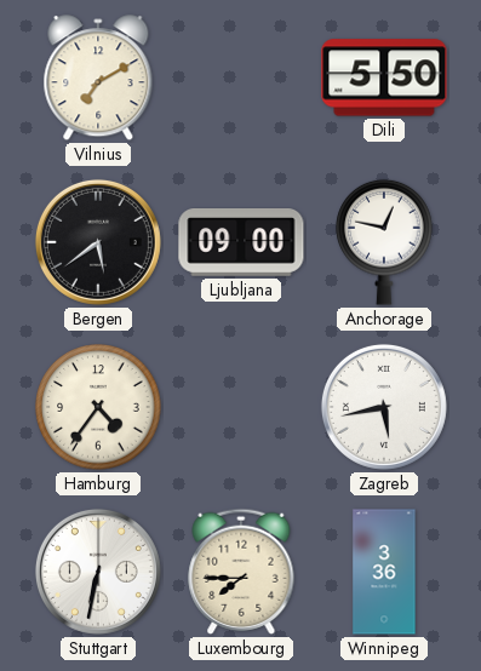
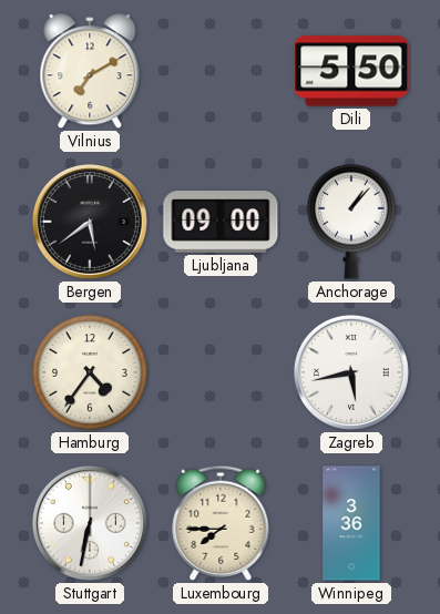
Anchorage: 12:47 -> 1:07
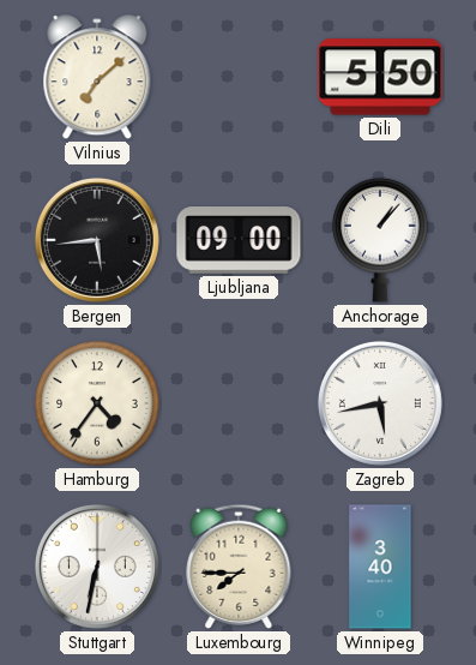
Vilnius: 7:10 -> 7:08
Bergen: 5:39 -> 5:44
Winnipeg: 3:36 -> 3:40
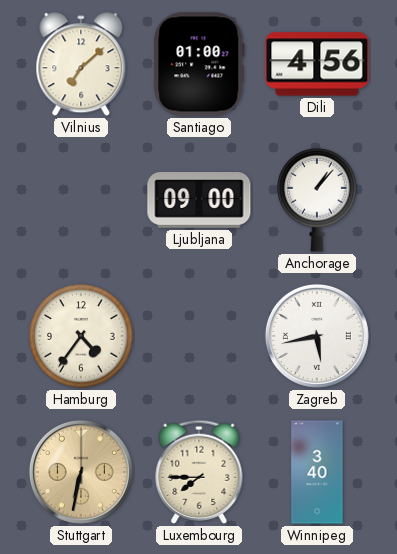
Santiago: none -> 01:00
Dili: 5:50 -> 4:56
Bergen: 5:44 -> none
Stuttgart dial: white -> champagne
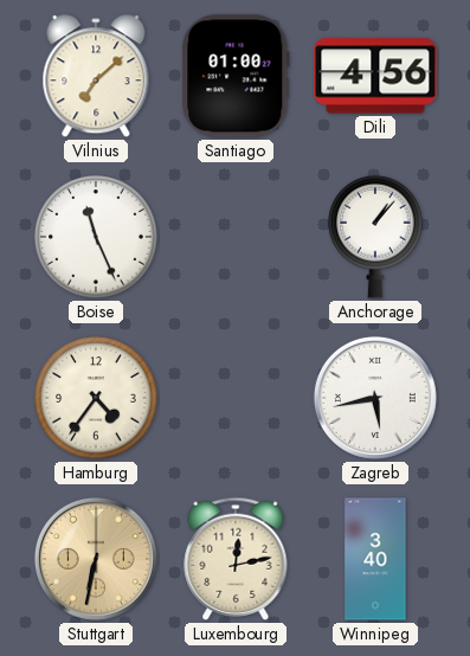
Boise: none -> 11:26
Ljubljana: 09:00 -> none
Luxembourg: 7:45 -> 12:13
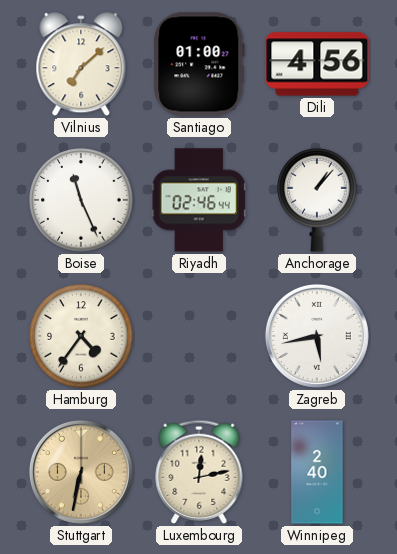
Riyadh: none -> 02:46
Winnipeg: 3:40 -> 2:40
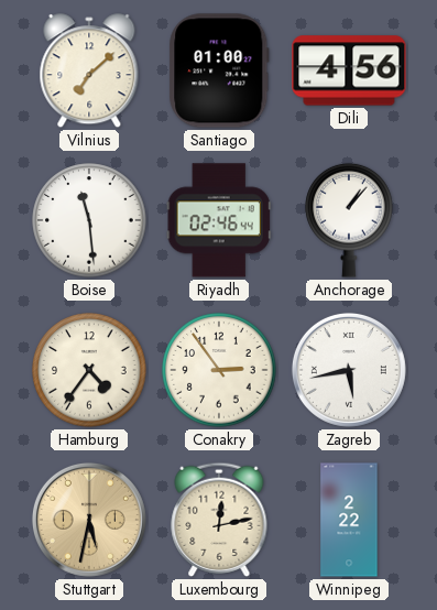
Boise: 11:26 -> 11:29
Conakry: none -> 2:54
Stuttgart: 6:32 -> 5:32
Winnipeg: 2:40 -> 2:22
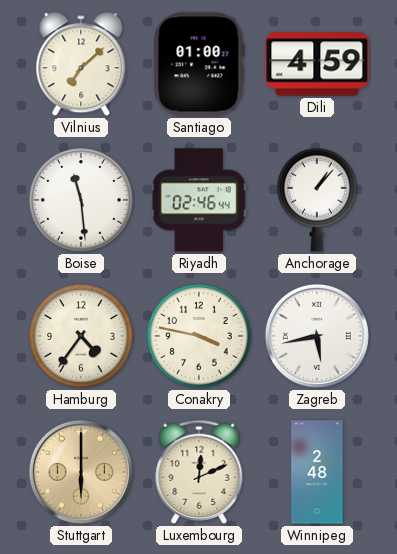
Dili: 4:56 -> 4:59
Conakry: 2:54 -> 3:47
Stuttgart: 5:32 -> 6:00
Luxembourg: 12:13 -> 12:11
Winnipeg: 2:22 -> 2:48
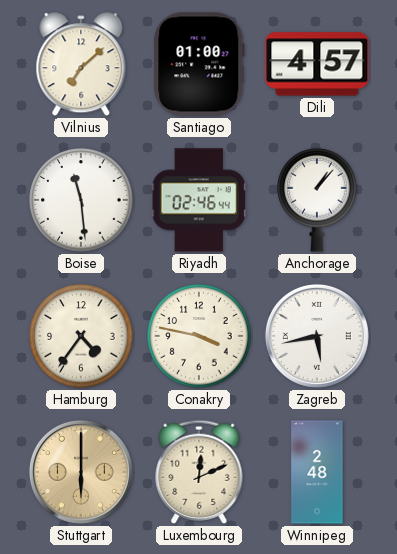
Dili: 4:59 -> 4:57
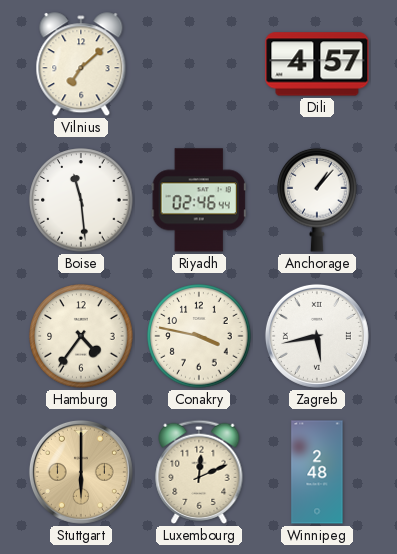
Santiago: 01:00 -> none
